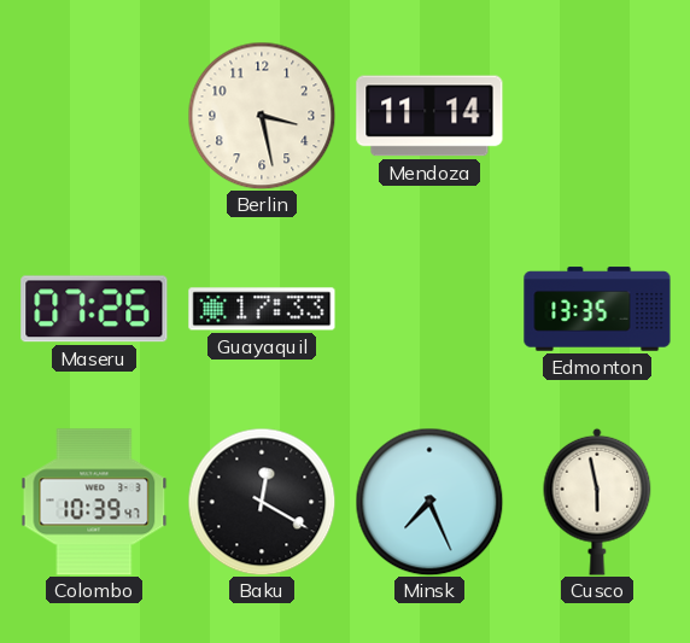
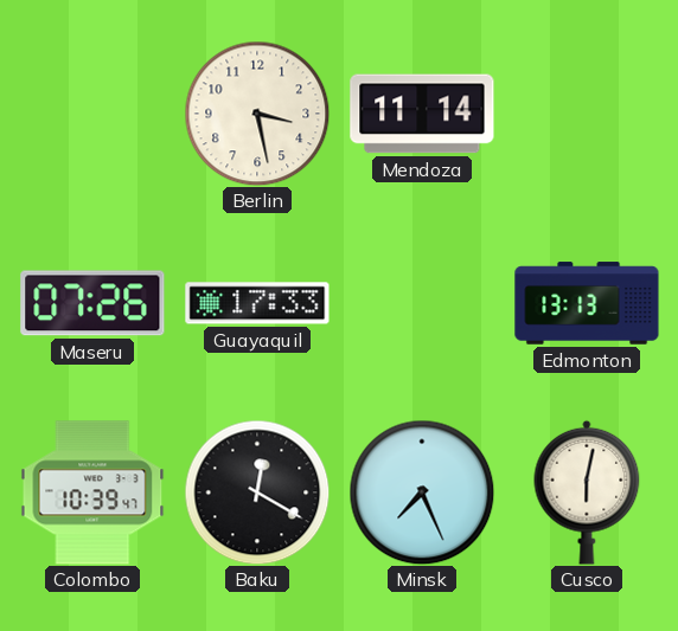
Edmonton: 13:35 -> 13:13
Cusco: 5:58 -> 6:02
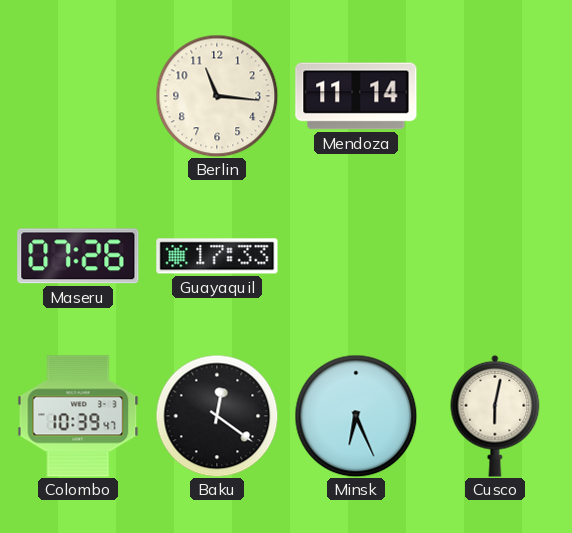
Berlin: 3:28 -> 11:16
Edmonton: 13:13 -> none
Baku: 12:20 -> 12:21
Minsk: 7:26 -> 6:26
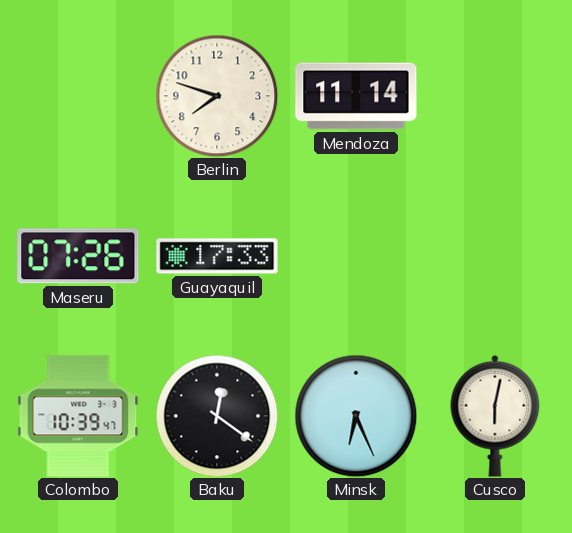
Berlin: 11:16 -> 7:48
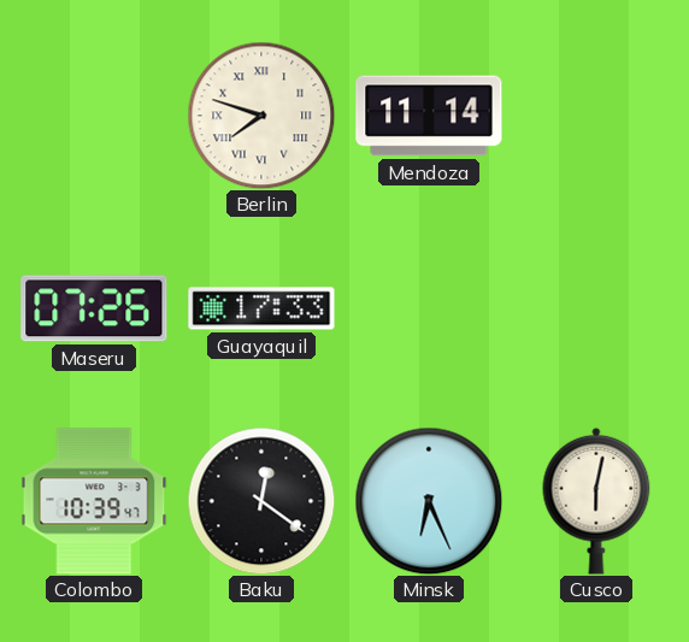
Berlin numerals: Arabic -> Roman
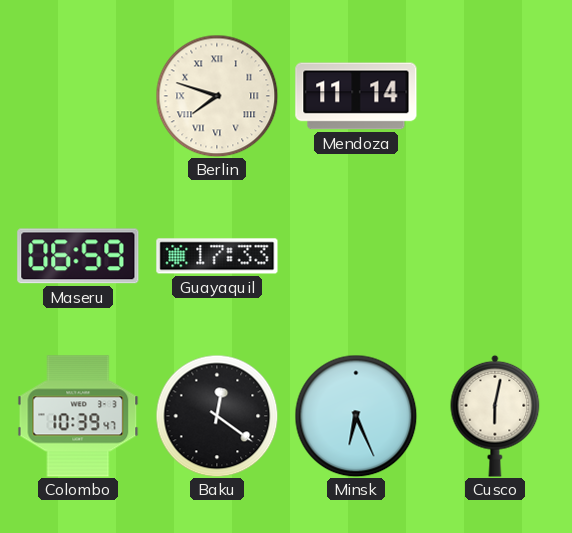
Maseru: 07:26 -> 06:59
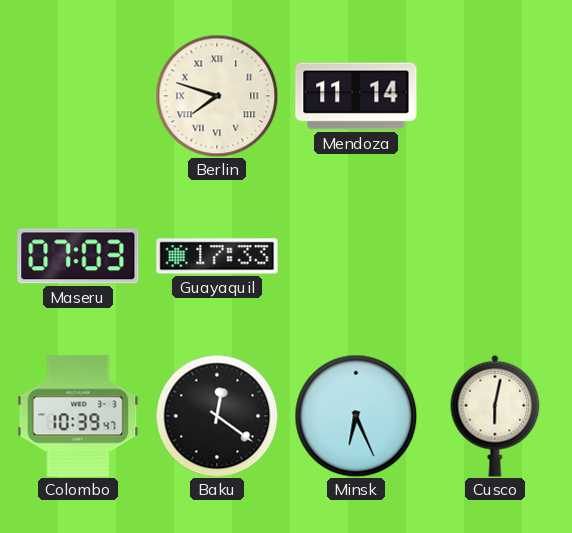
Maseru: 06:59 -> 07:03
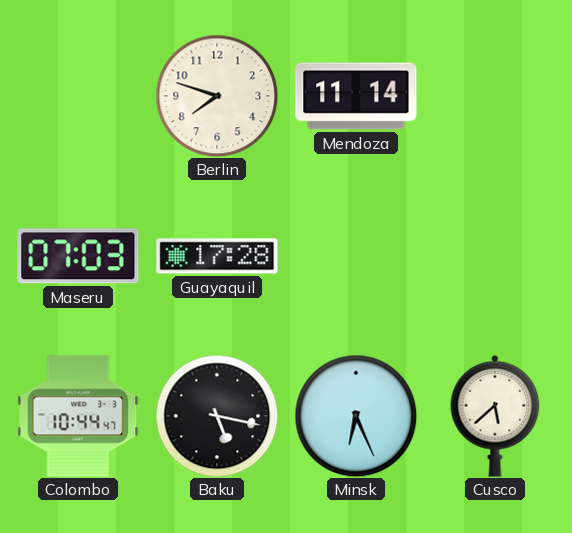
Berlin numerals: Roman -> Arabic
Guayaquil: 17:33 -> 17:28
Colombo: 10:39 -> 10:44
Baku: 12:21 -> 5:17
Cusco: 6:02 -> 5:38
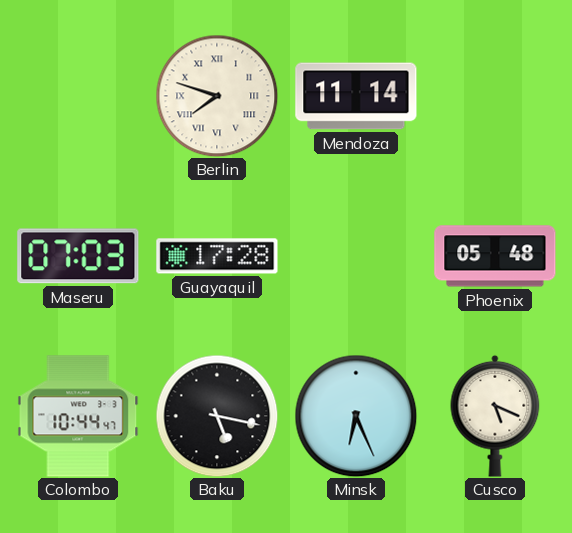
Berlin numerals: Arabic -> Roman
Phoenix: none -> 05:48
Cusco: 5:38 -> 5:19
